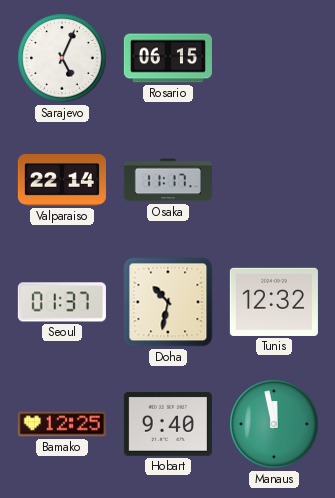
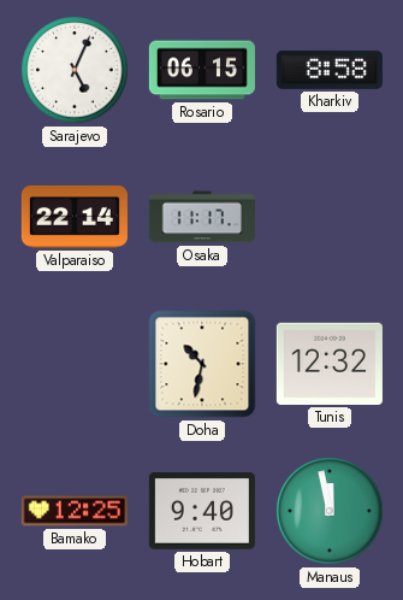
Kharkiv: none -> 8:58
Seoul: 01:37 -> none
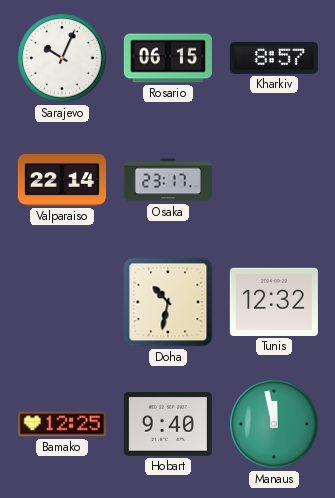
Sarajevo: 5:04 -> 10:04
Kharkiv: 8:58 -> 8:57
Osaka: 11:17 -> 23:17
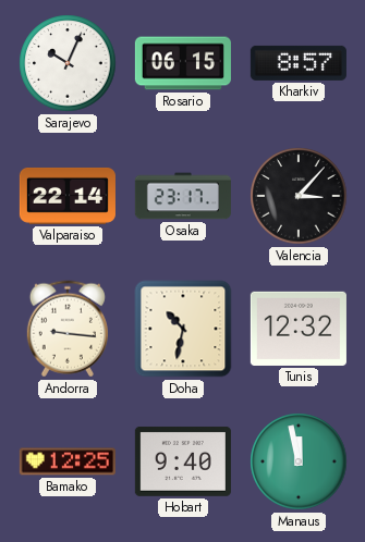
Valencia: none -> 3:07
Andorra: none -> 9:16
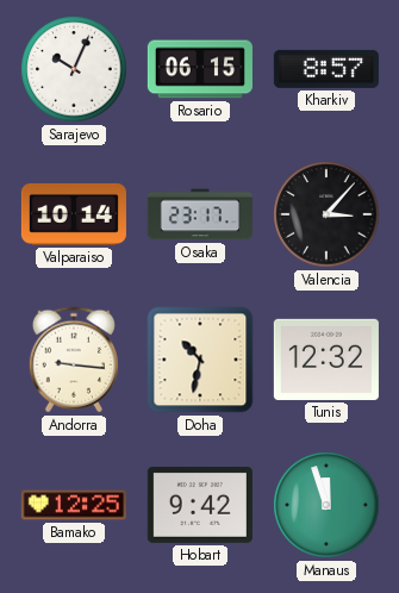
Valparaiso: 22:14 -> 10:14
Hobart: 9:40 -> 9:42
Manaus: 11:58 -> 11:57
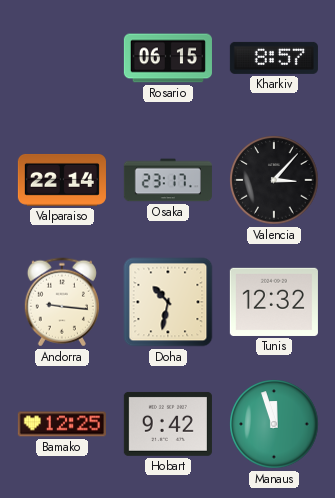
Sarajevo: 10:04 -> none
Valparaiso: 10:14 -> 22:14
